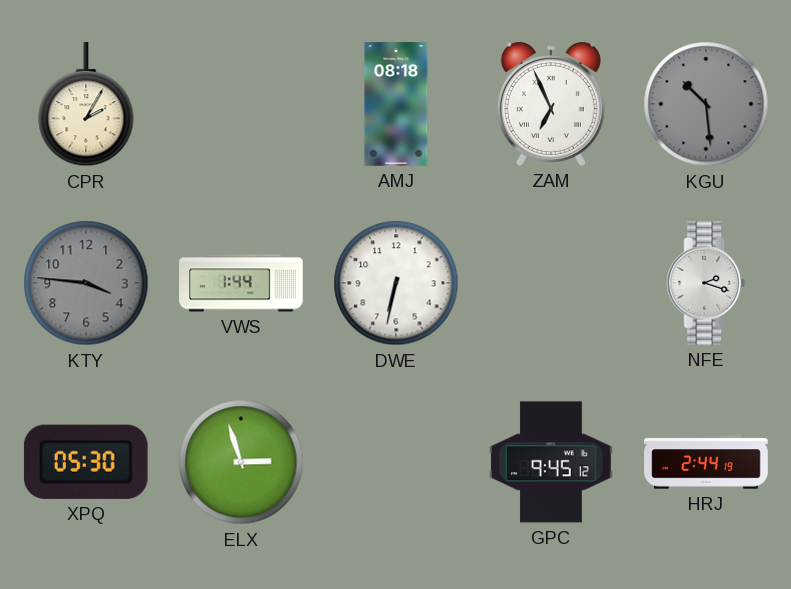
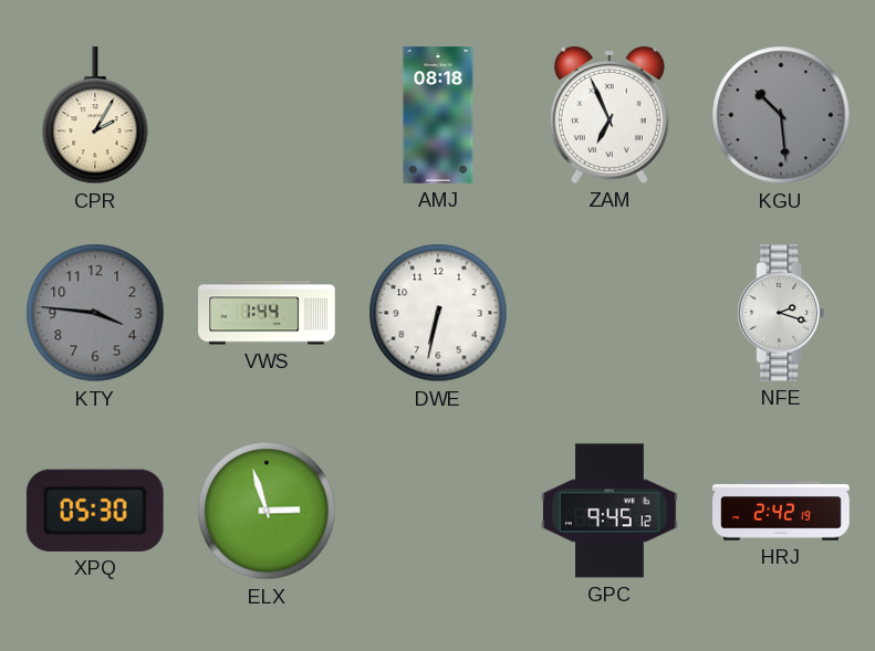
HRJ: 2:44 -> 2:42
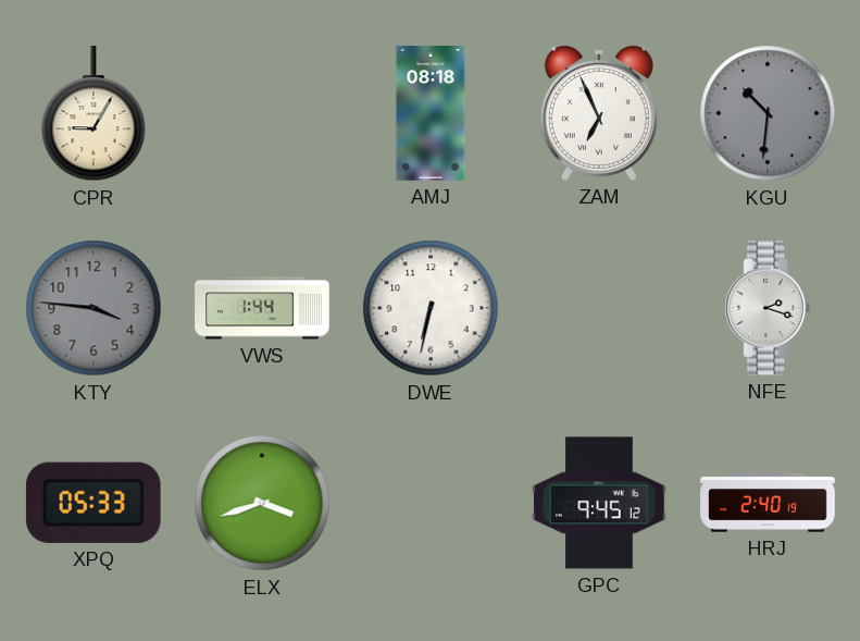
CPR: 2:05 -> 9:05
KGU: 10:29 -> 10:31
XPQ: 05:30 -> 05:33
ELX: 2:57 -> 3:42
HRJ: 2:42 -> 2:40
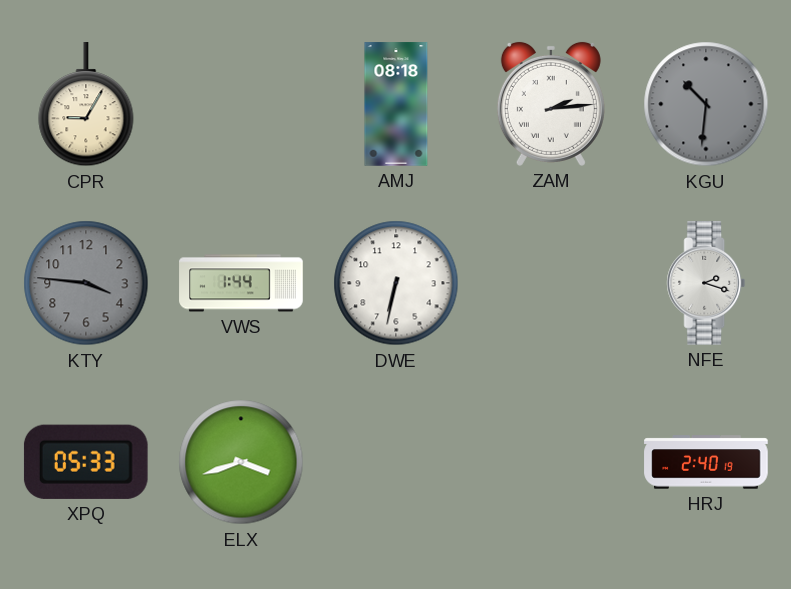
ZAM: 6:56 -> 2:14
GPC: 9:45 -> none
